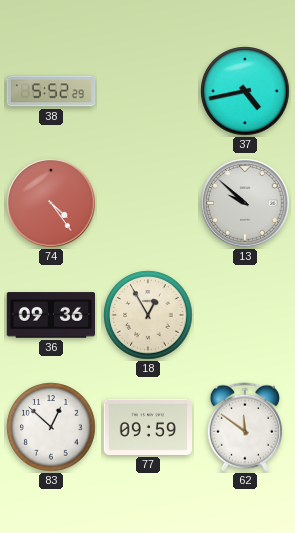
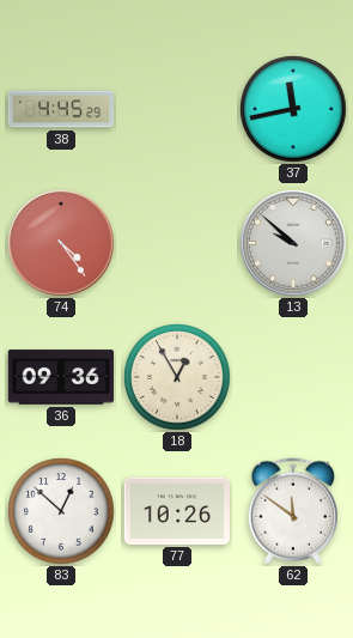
38: 5:52 -> 4:45
37: 4:43 -> 11:43
77: 09:59 -> 10:26
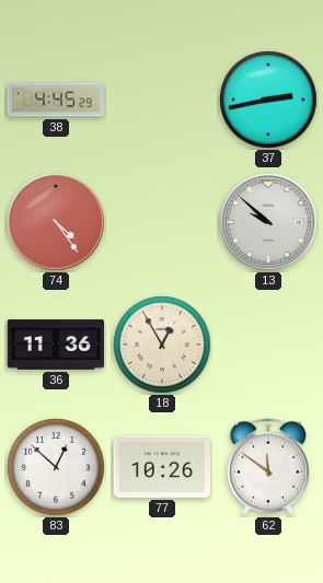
37: 11:43 -> 2:43
36: 09:36 -> 11:36
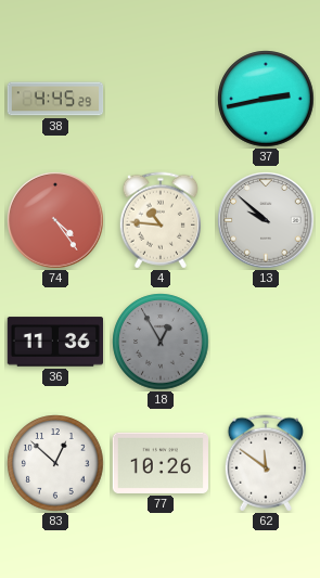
4: none -> 10:46
18 dial: cream -> grey
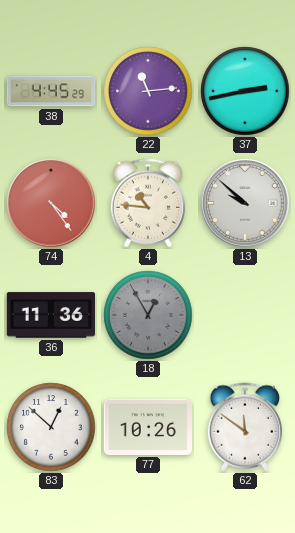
22: none -> 11:14
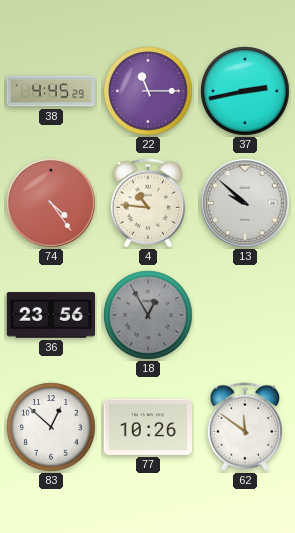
22: 11:14 -> 11:15
36: 11:36 -> 23:56
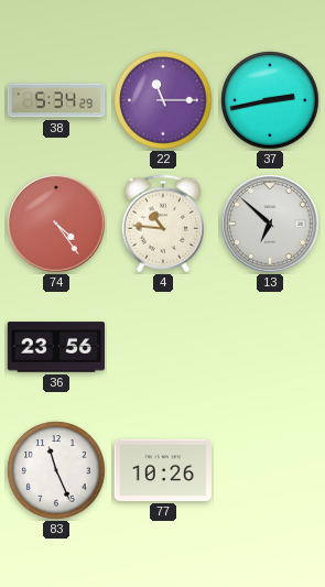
38: 4:45 -> 5:34
13: 9:52 -> 6:52
18: 12:55 -> none
83: 12:52 -> 11:26
62: 11:51 -> none
